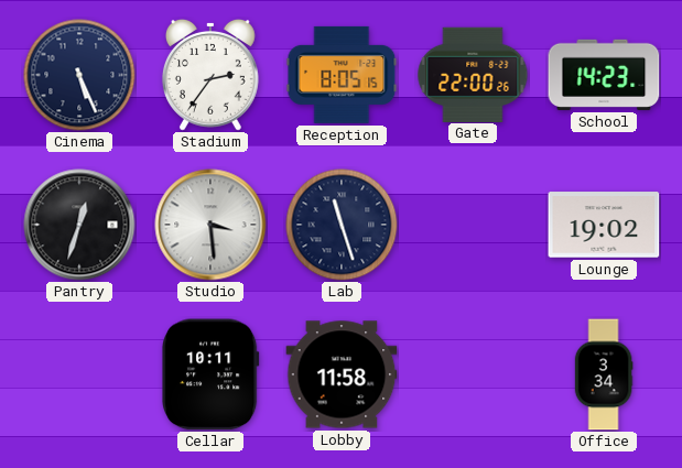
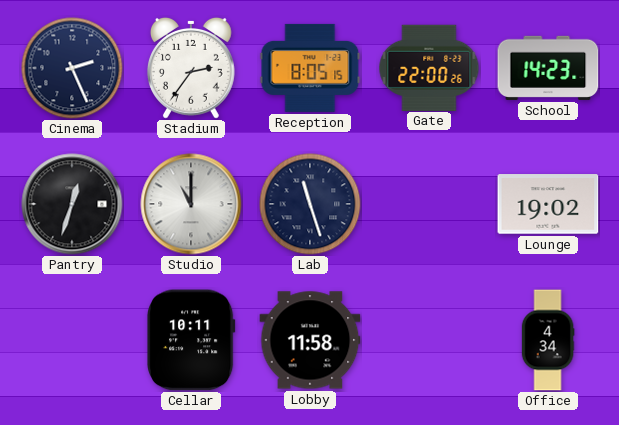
Cinema: 5:26 -> 2:26
Studio: 3:29 -> 11:00
Office: 3:34 -> 4:34
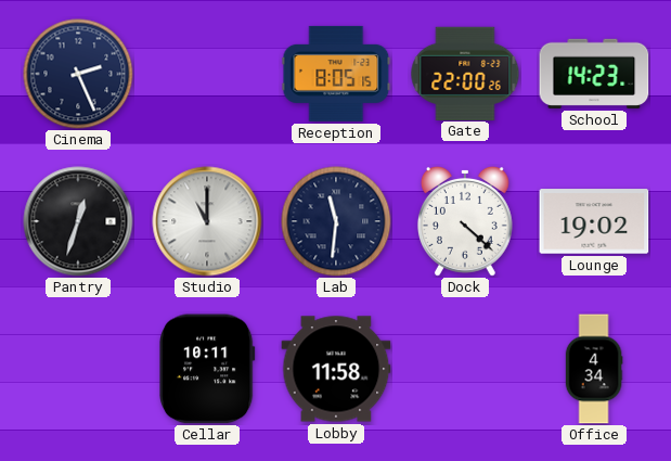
Stadium: 2:36 -> none
Lab: 11:27 -> 11:31
Dock: none -> 4:22
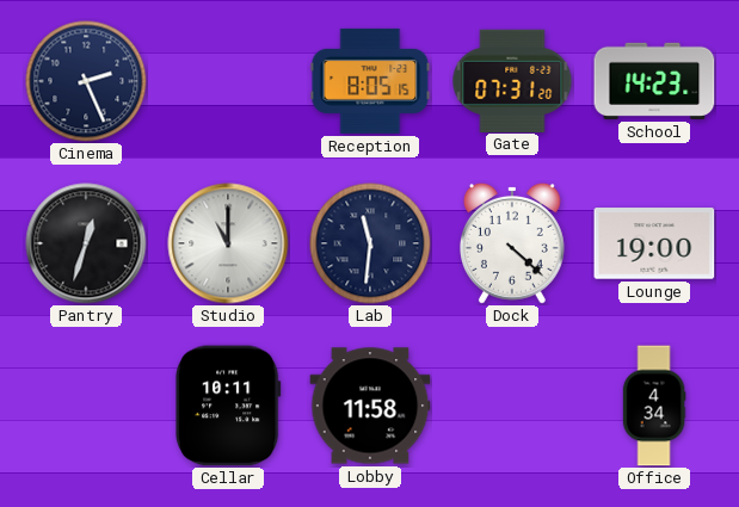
Gate: 22:00 -> 07:31
Lounge: 19:02 -> 19:00
